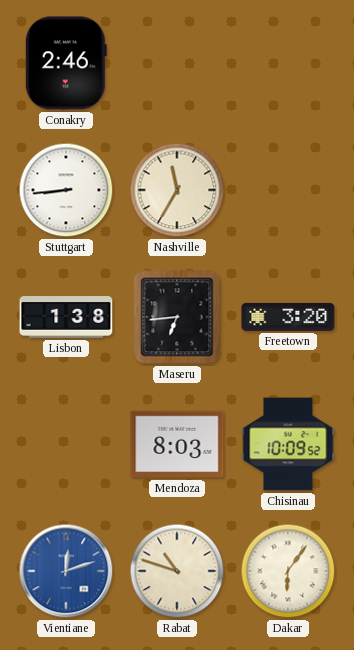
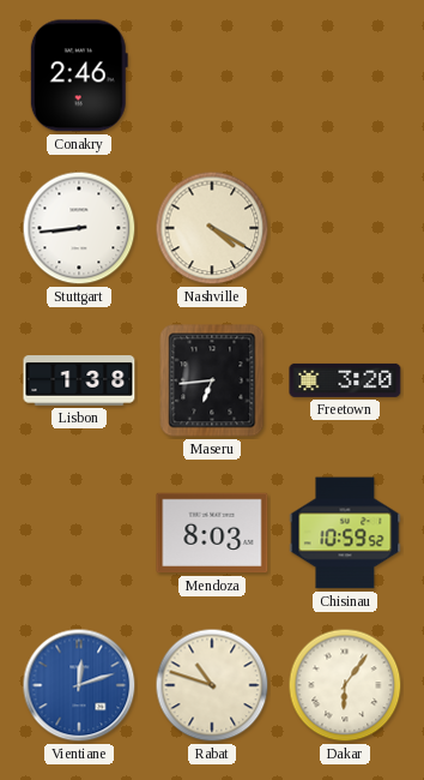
Nashville: 11:35 -> 4:20
Chisinau: 10:09 -> 10:59
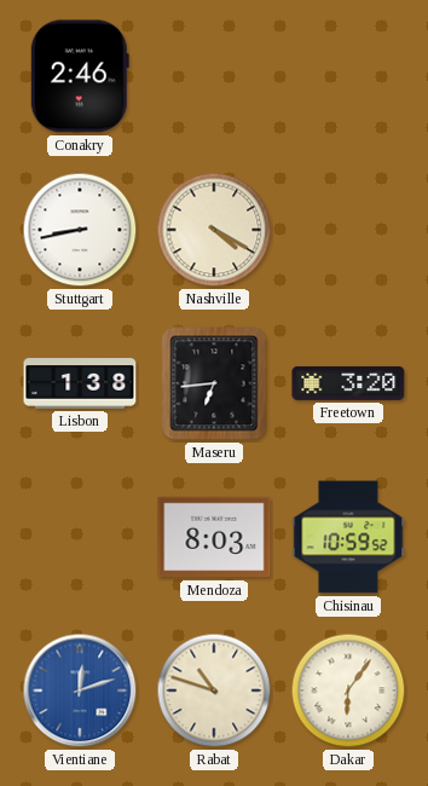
Stuttgart: 8:44 -> 8:43
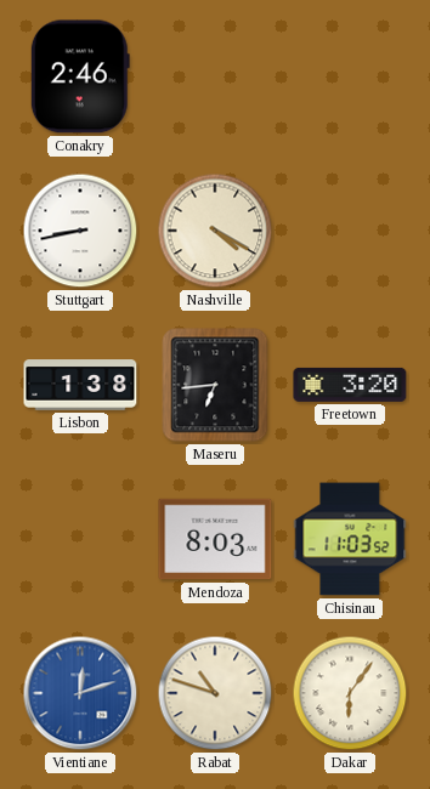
Chisinau: 10:59 -> 11:03
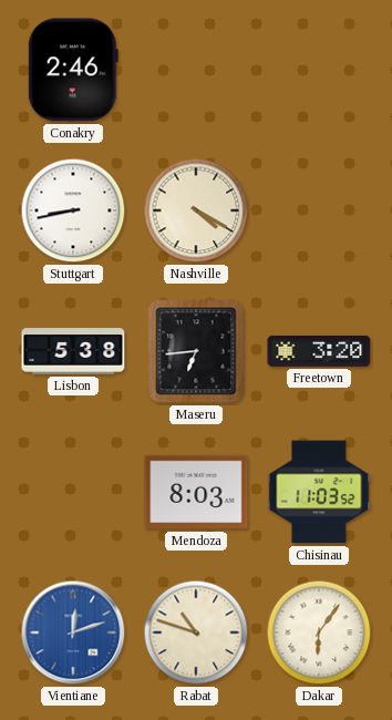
Lisbon: 1:38 -> 5:38
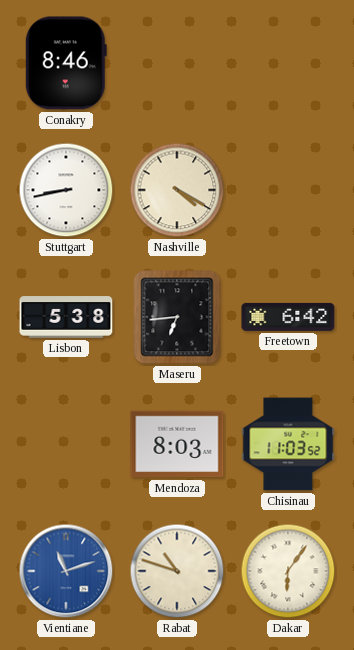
Conakry: 2:46 -> 8:46
Freetown: 3:20 -> 6:42
Vientiane: 12:12 -> 11:12
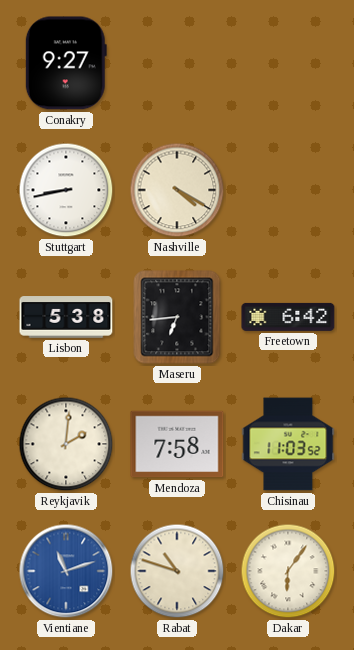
Conakry: 8:46 -> 9:27
Reykjavik: none -> 2:01
Mendoza: 8:03 -> 7:58
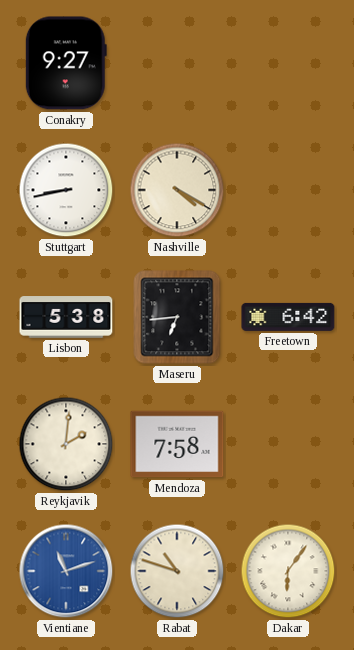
Chisinau: 11:03 -> none
